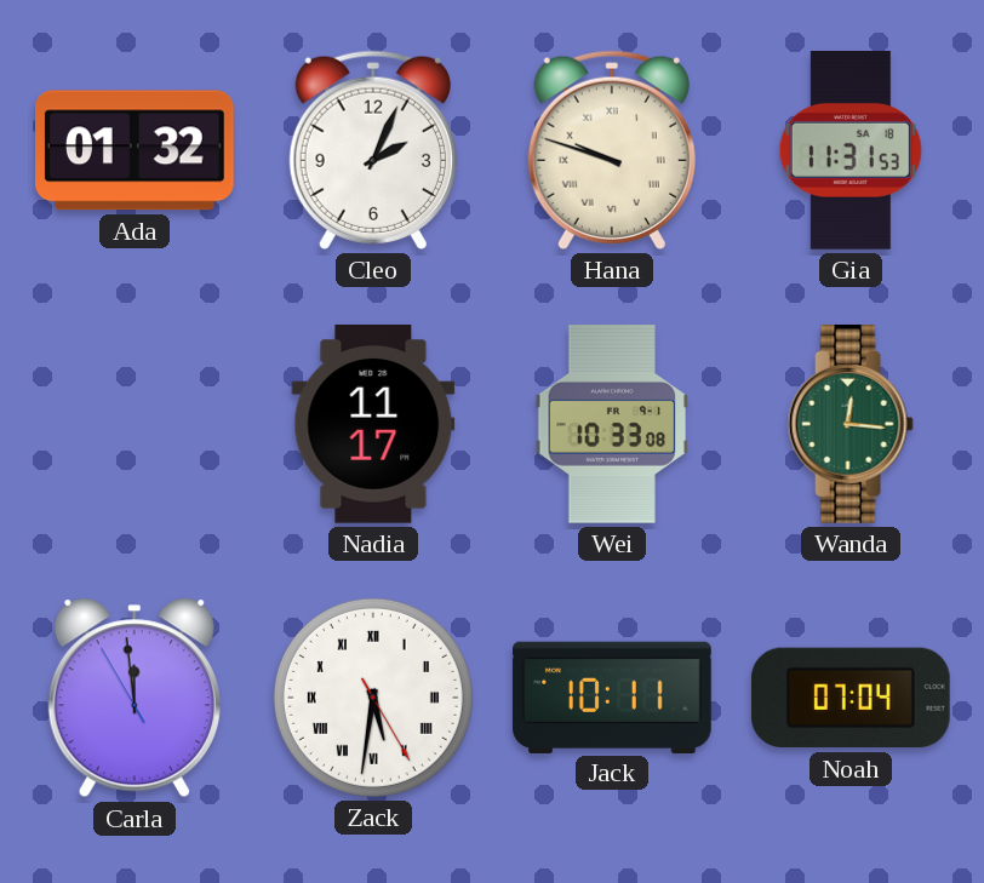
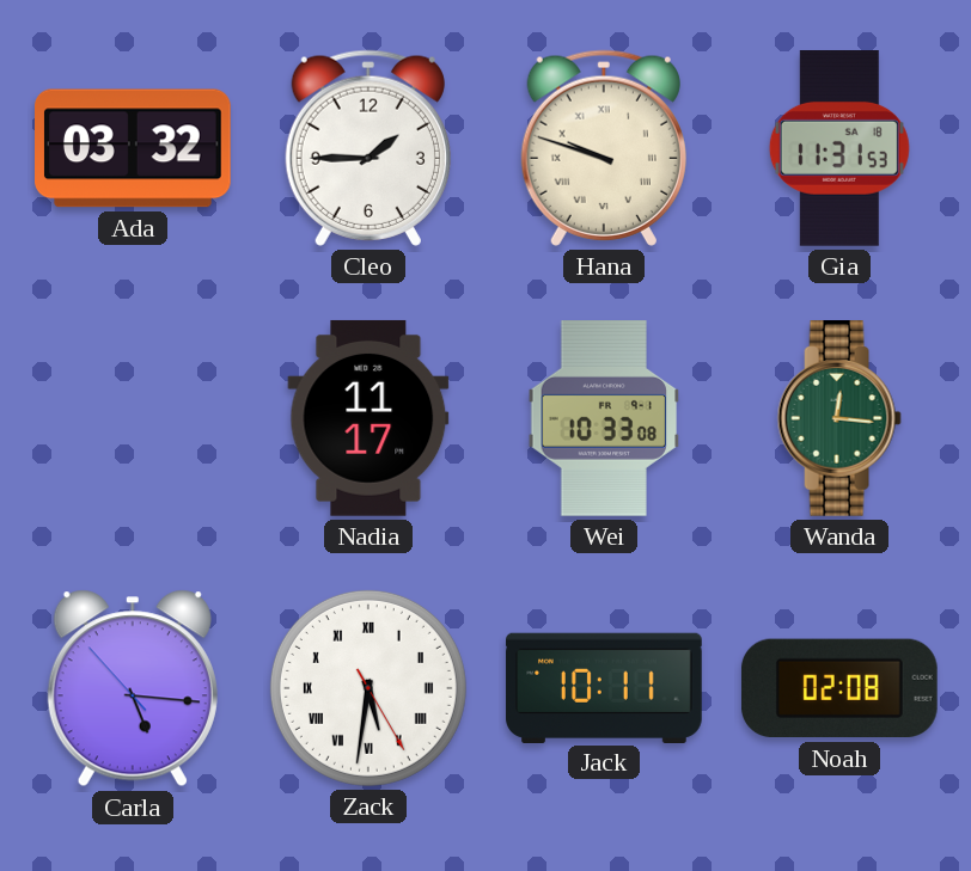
Ada: 01:32 -> 03:32
Cleo: 2:04 -> 1:45
Carla: 11:58 -> 5:15
Noah: 07:04 -> 02:08
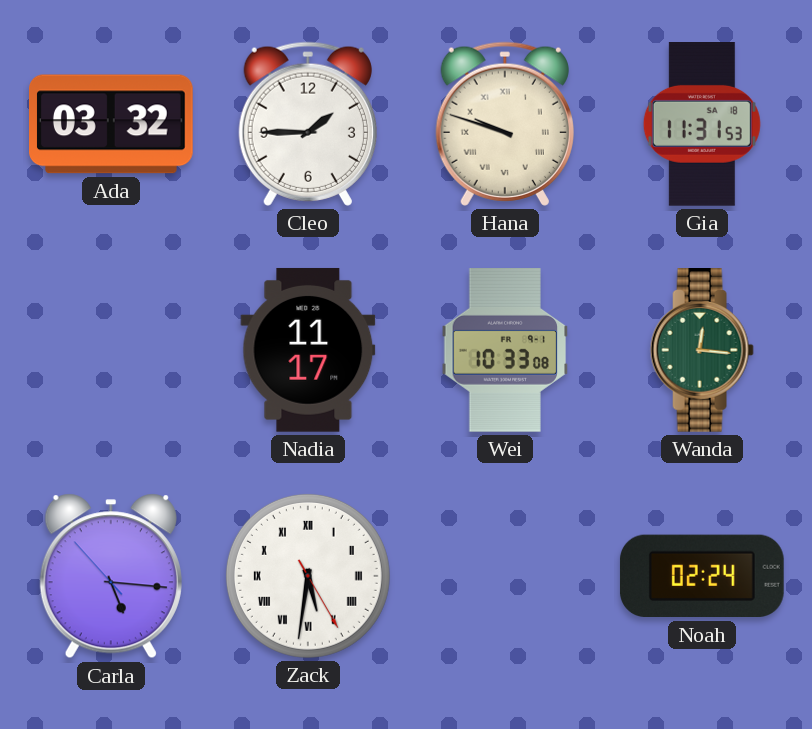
Jack: 10:11 -> none
Noah: 02:08 -> 02:24
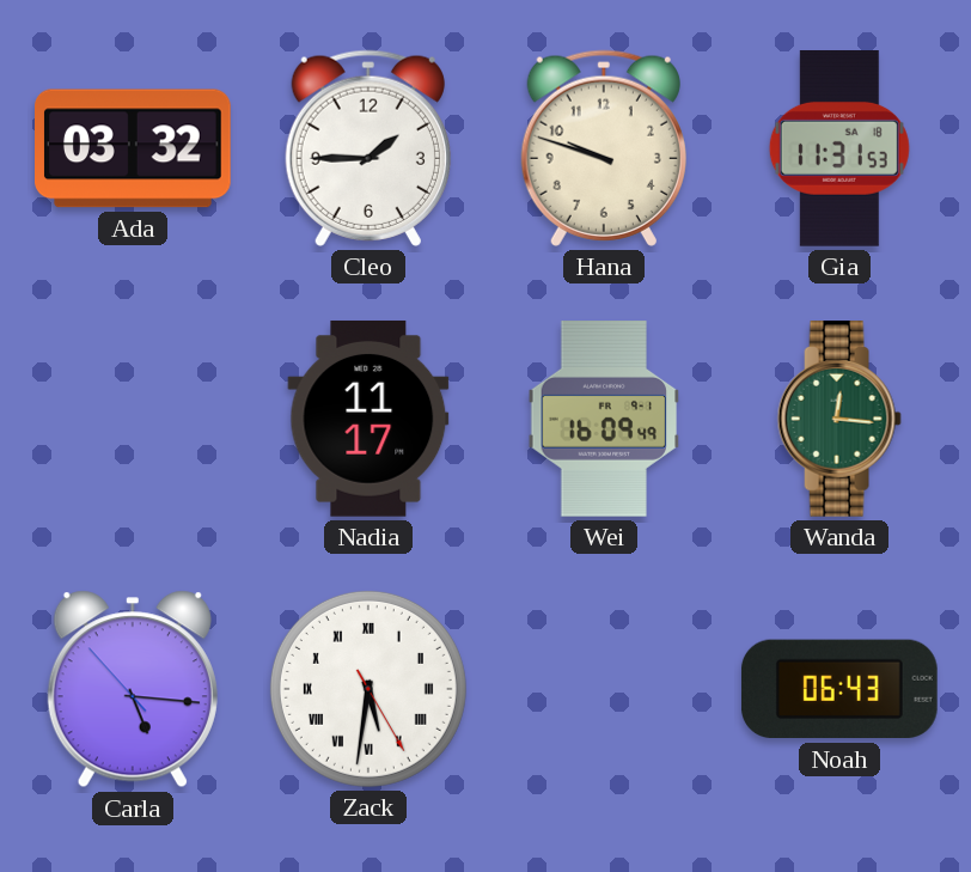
Hana numerals: Roman -> Arabic
Wei: 10:33 -> 16:09
Noah: 02:24 -> 06:43
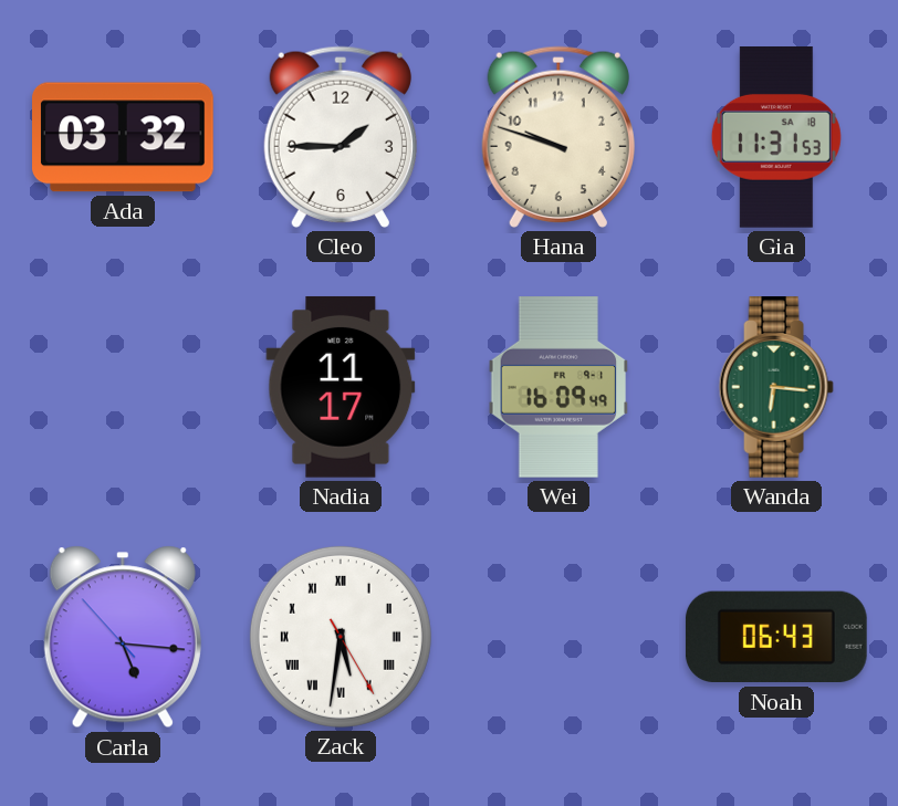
Wanda: 12:16 -> 6:16
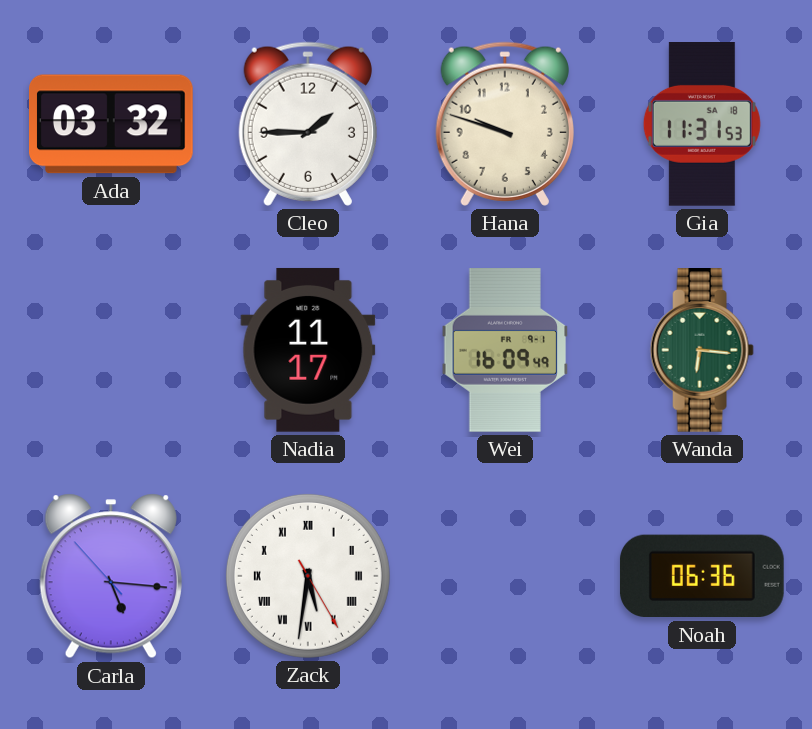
Noah: 06:43 -> 06:36
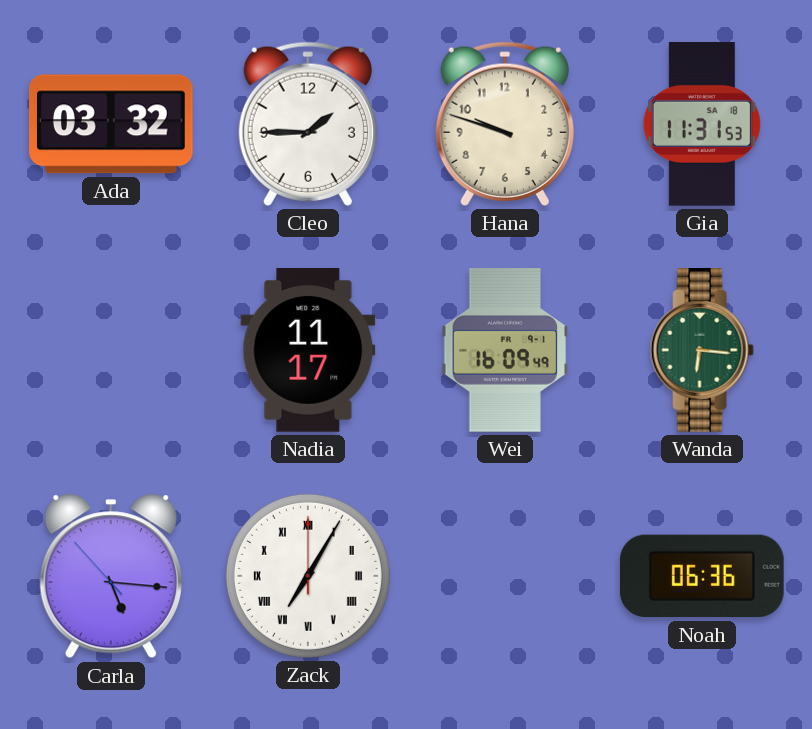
Zack: 5:31 -> 7:05
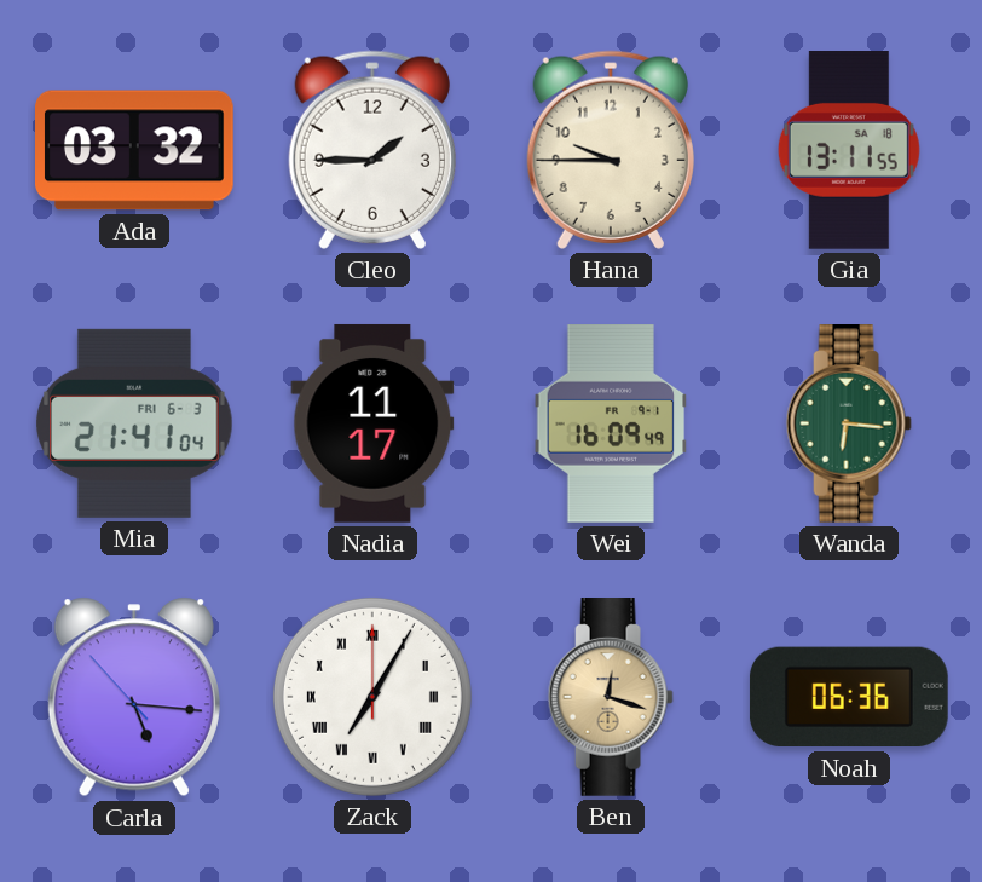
Hana: 9:48 -> 9:45
Gia: 11:31 -> 13:11
Mia: none -> 21:41
Ben: none -> 12:18
